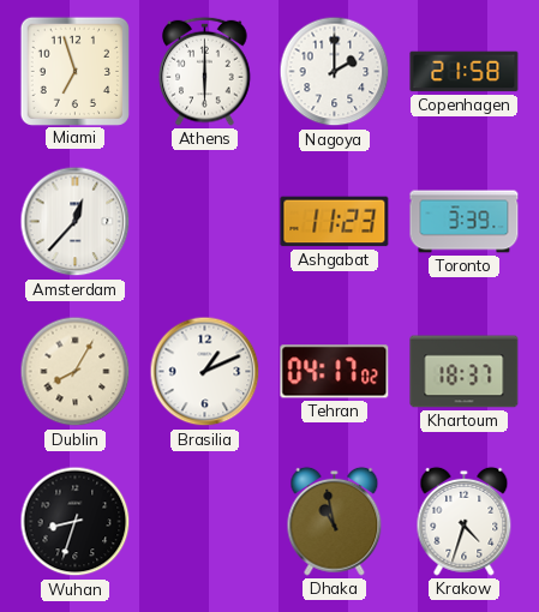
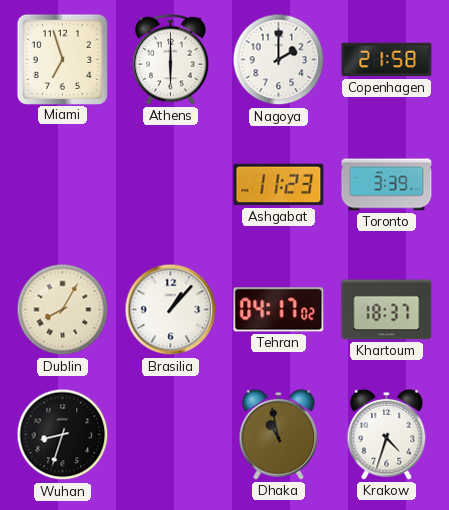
Amsterdam: 12:37 -> none
Brasilia: 1:11 -> 1:07
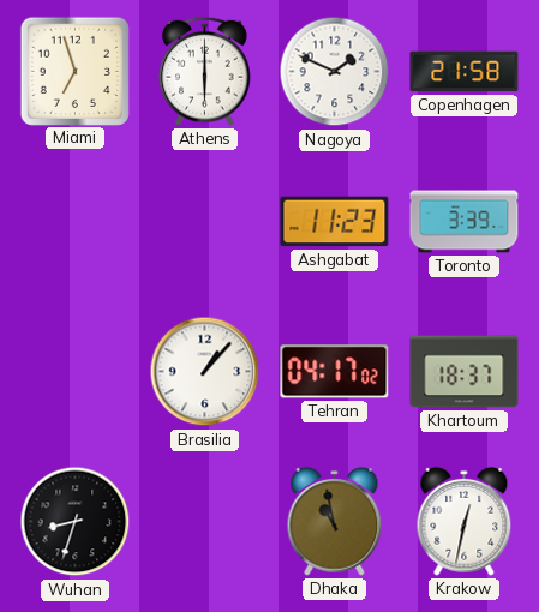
Nagoya: 2:00 -> 1:49
Dublin: 8:05 -> none
Krakow: 4:33 -> 12:32
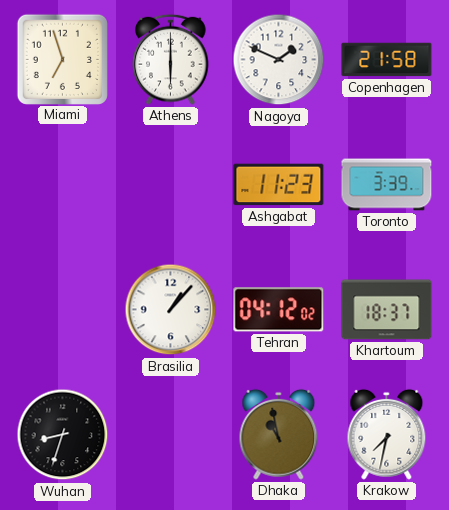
Tehran: 04:17 -> 04:12
Krakow: 12:32 -> 7:32
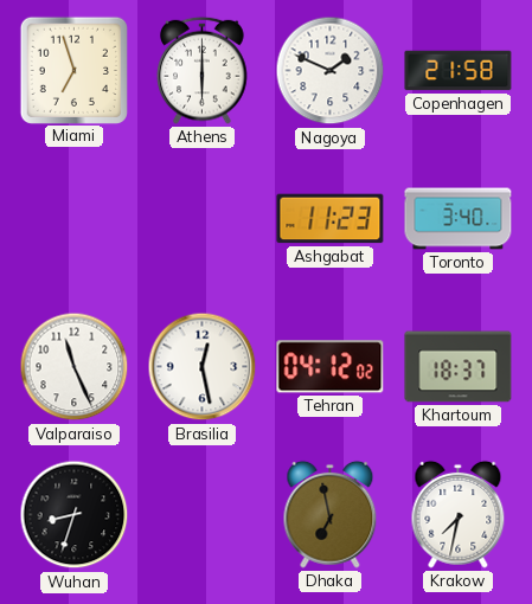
Toronto: 3:39 -> 3:40
Valparaiso: none -> 11:26
Brasilia: 1:07 -> 12:28
Dhaka: 10:58 -> 6:58
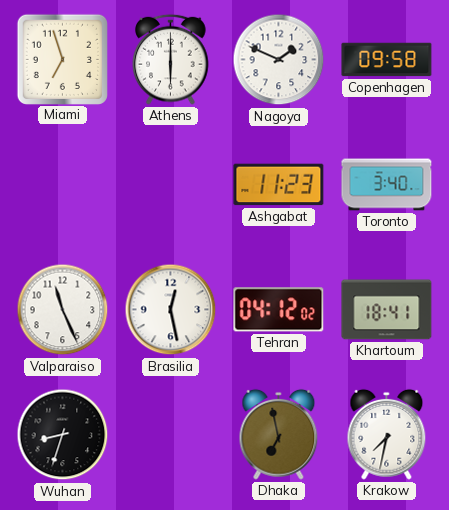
Copenhagen: 21:58 -> 09:58
Khartoum: 18:37 -> 18:41
